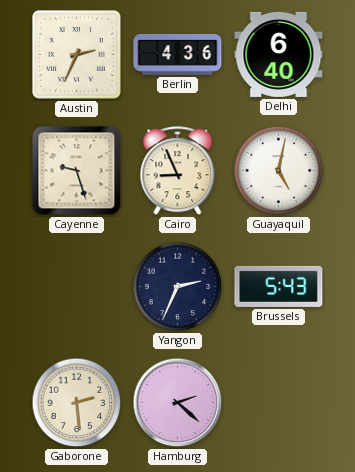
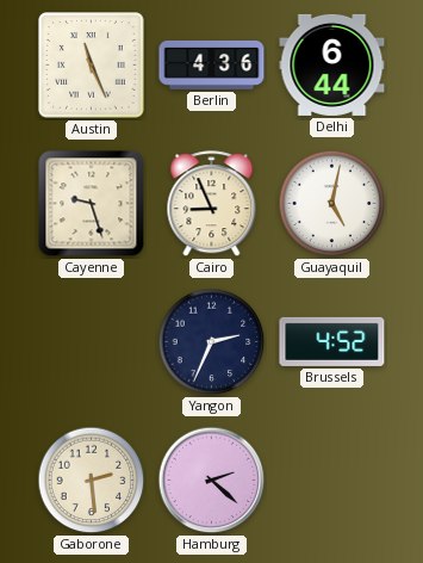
Austin: 2:34 -> 11:26
Delhi: 6:40 -> 6:44
Brussels: 5:43 -> 4:52
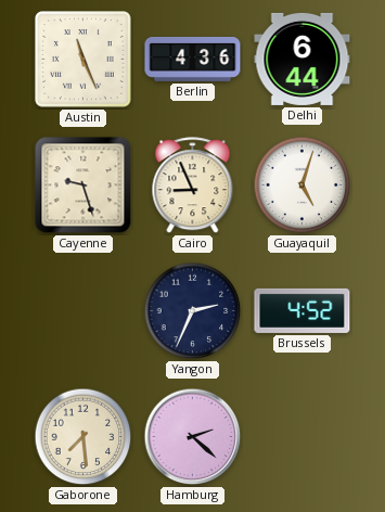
Guayaquil: 5:02 -> 5:03
Gaborone: 2:29 -> 7:29
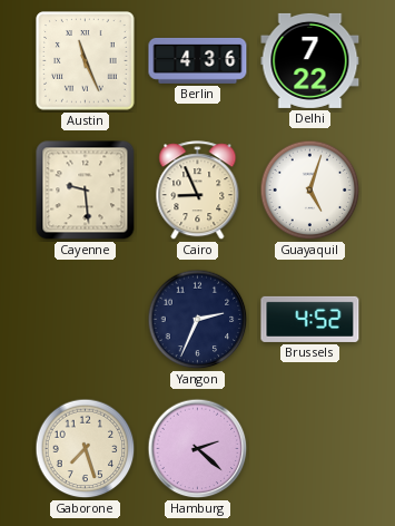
Delhi: 6:44 -> 7:22
Cayenne: 9:27 -> 9:29
Gaborone: 7:29 -> 7:27
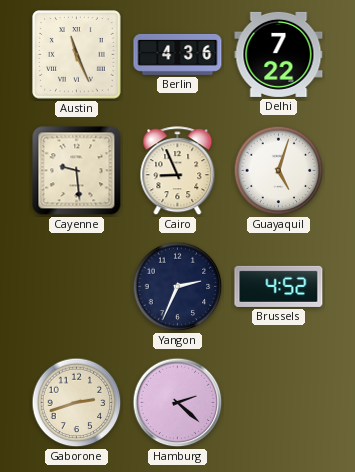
Gaborone: 7:27 -> 2:42
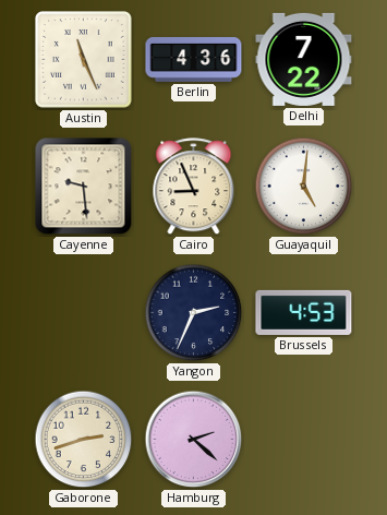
Guayaquil: 5:03 -> 5:01
Brussels: 4:52 -> 4:53
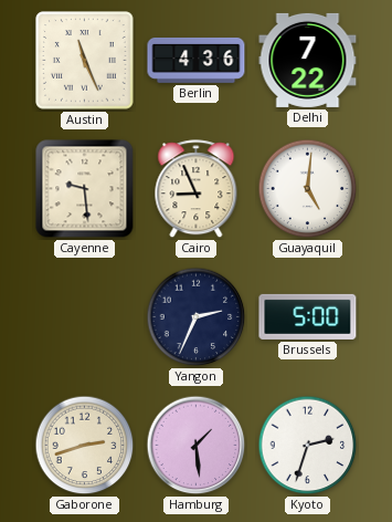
Brussels: 4:53 -> 5:00
Hamburg: 2:22 -> 1:29
Kyoto: none -> 2:33
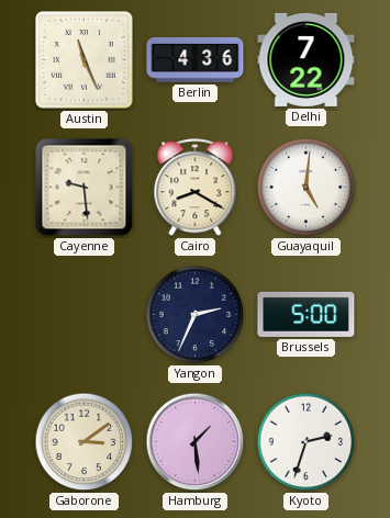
Cairo: 8:56 -> 8:20
Gaborone: 2:42 -> 3:09
